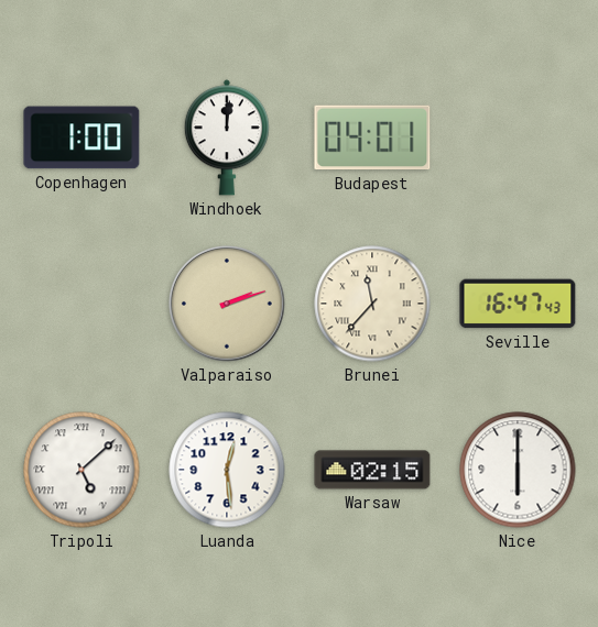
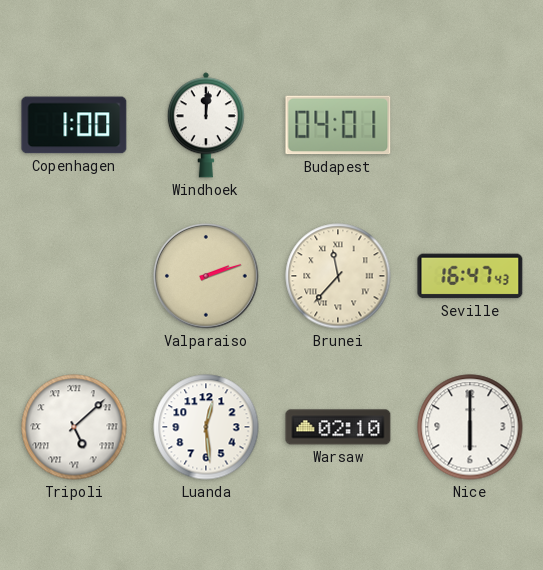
Warsaw: 02:15 -> 02:10
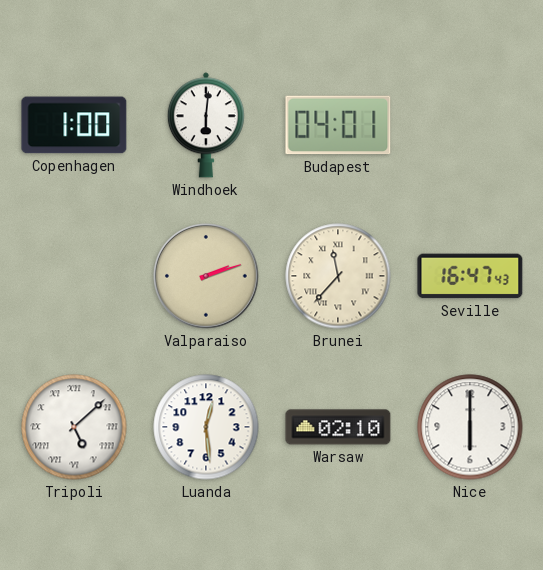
Windhoek: 12:01 -> 6:01
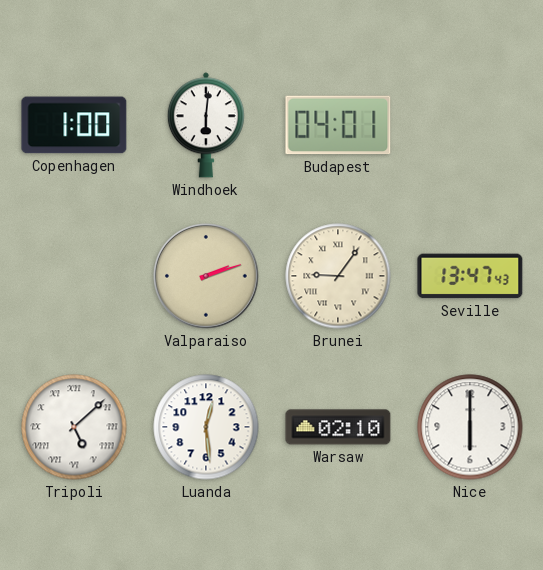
Brunei: 11:37 -> 9:06
Seville: 16:47 -> 13:47
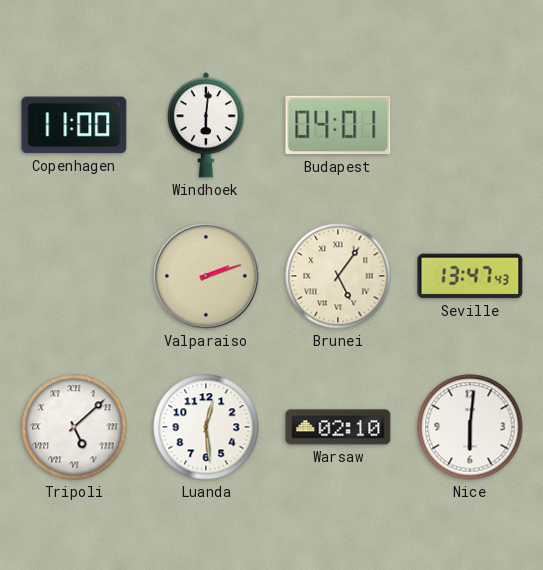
Copenhagen: 1:00 -> 11:00
Brunei: 9:06 -> 5:06
Nice: 6:00 -> 6:01
